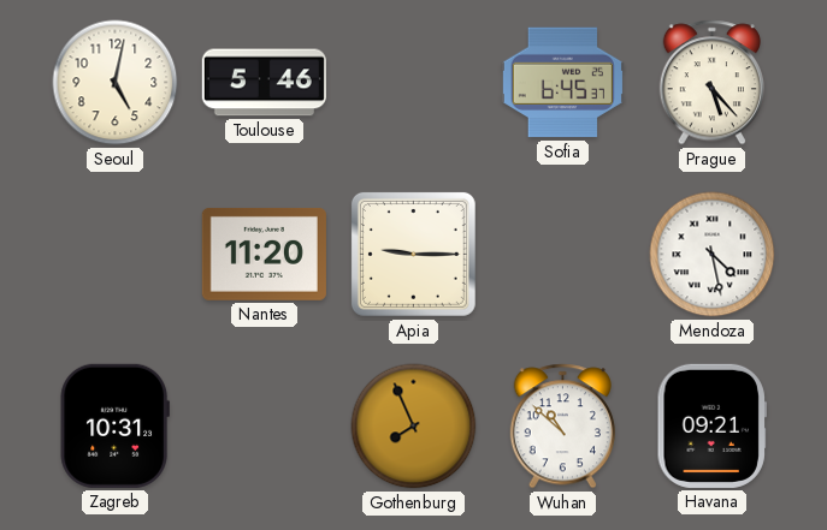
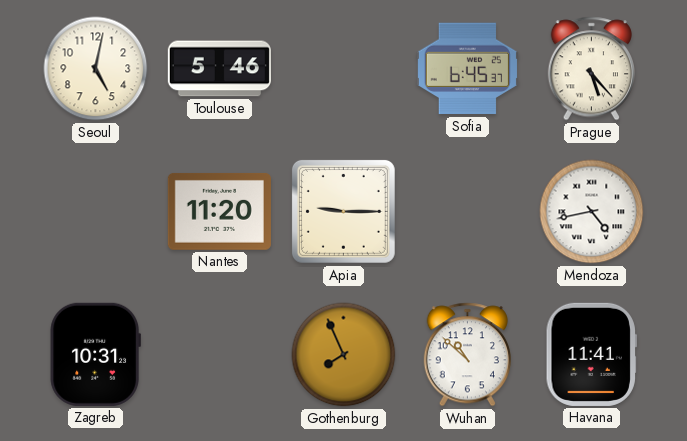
Mendoza: 4:28 -> 4:43
Havana: 09:21 -> 11:41
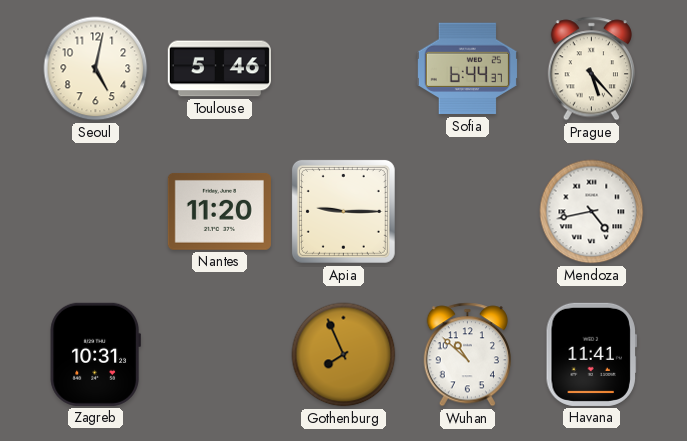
Sofia: 6:45 -> 6:44
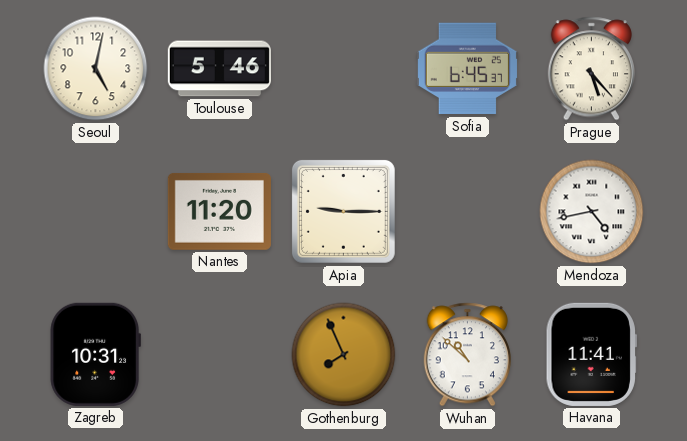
Sofia: 6:44 -> 6:45
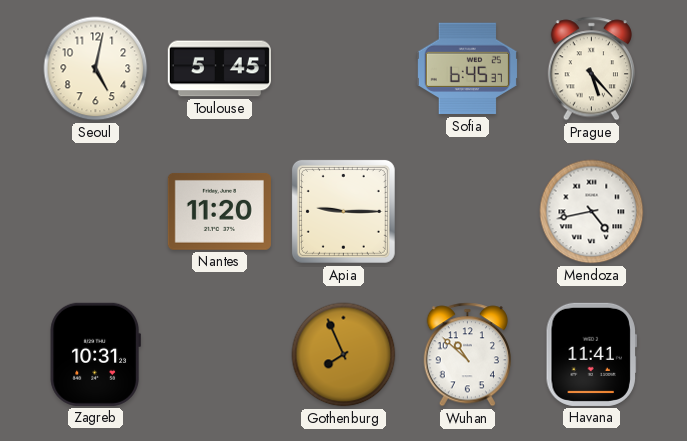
Toulouse: 5:46 -> 5:45
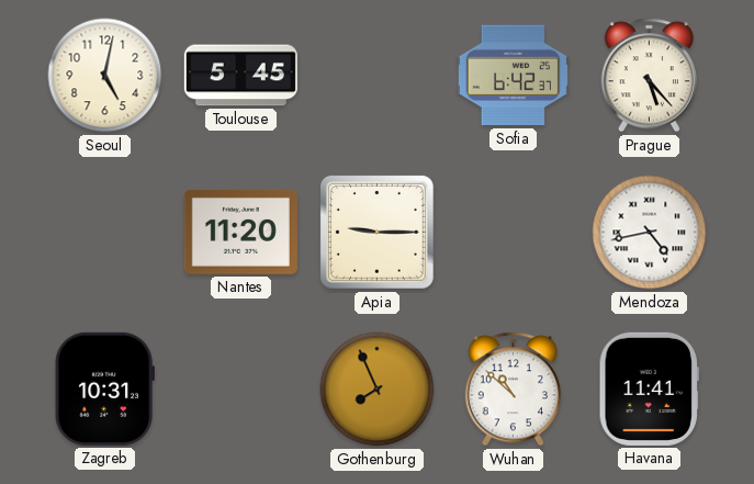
Sofia: 6:45 -> 6:42
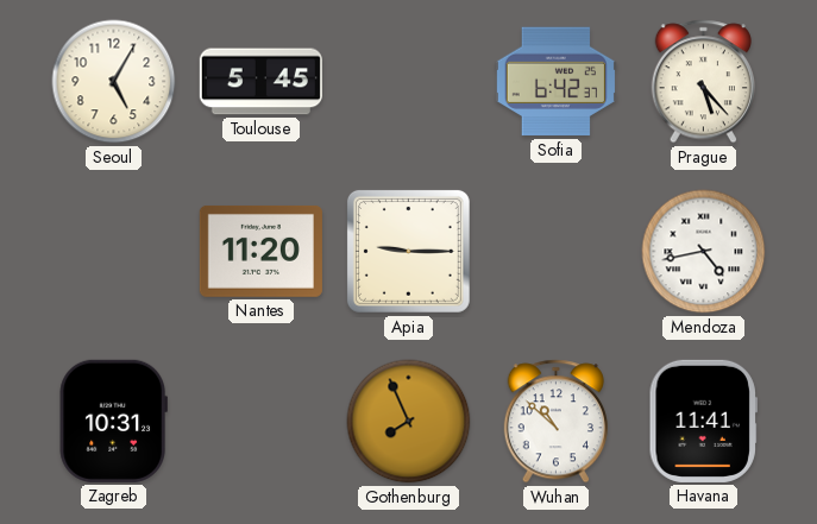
Seoul: 5:02 -> 5:05
